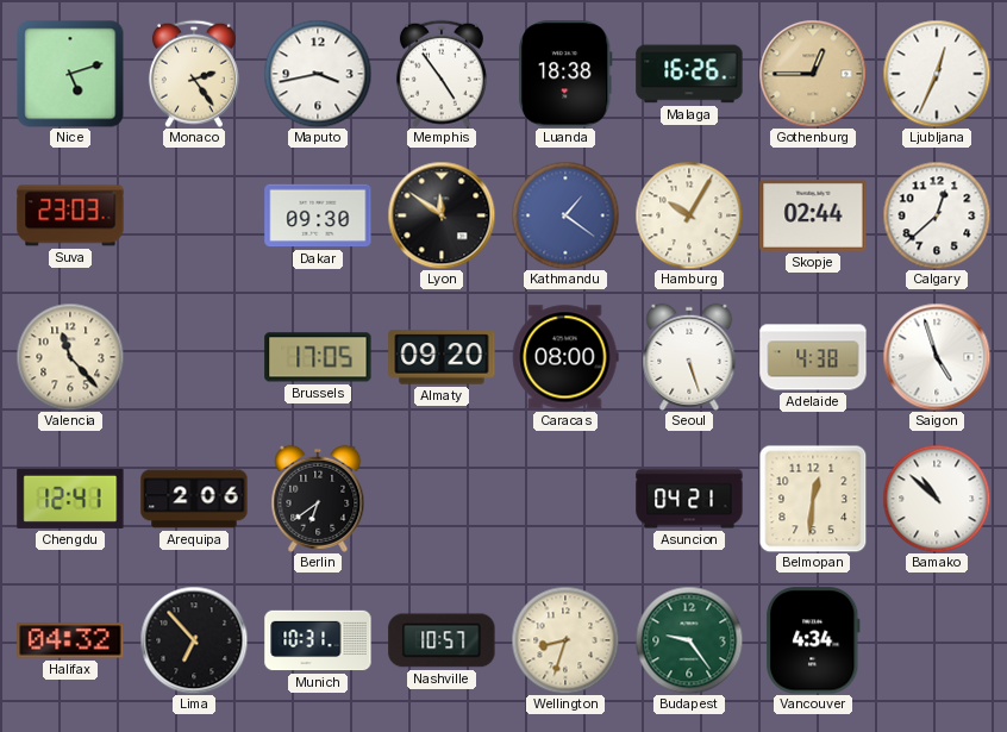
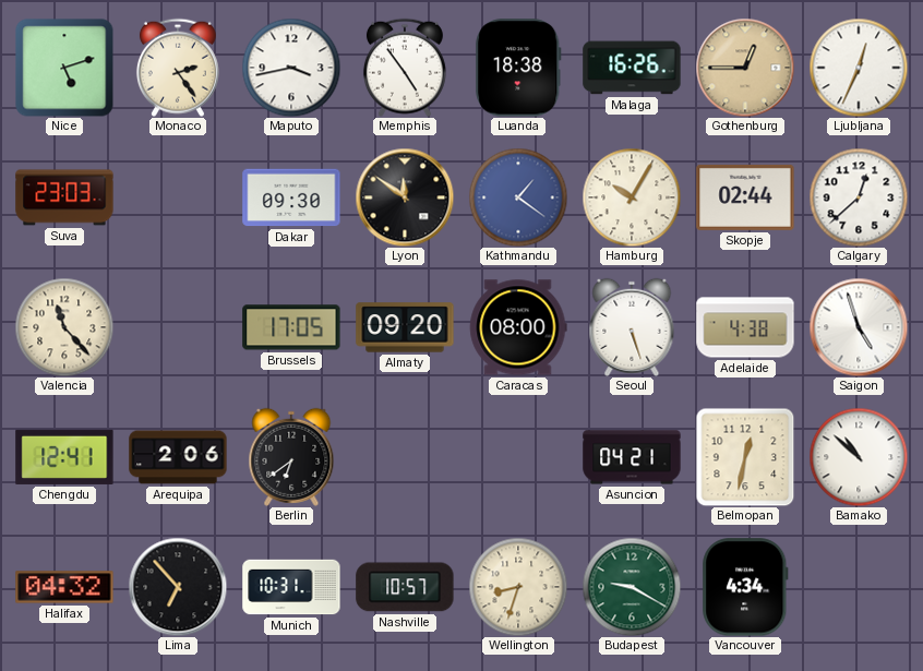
Belmopan: 12:31 -> 12:32
Budapest: 9:24 -> 9:20
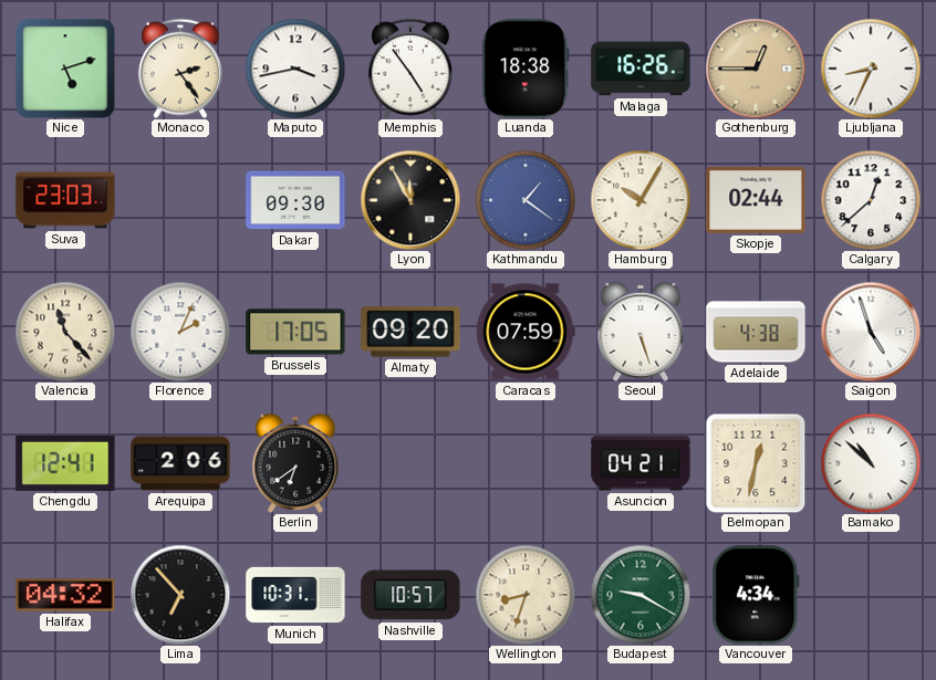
Ljubljana: 12:34 -> 8:34
Lyon: 11:51 -> 11:55
Florence: none -> 2:04
Caracas: 08:00 -> 07:59
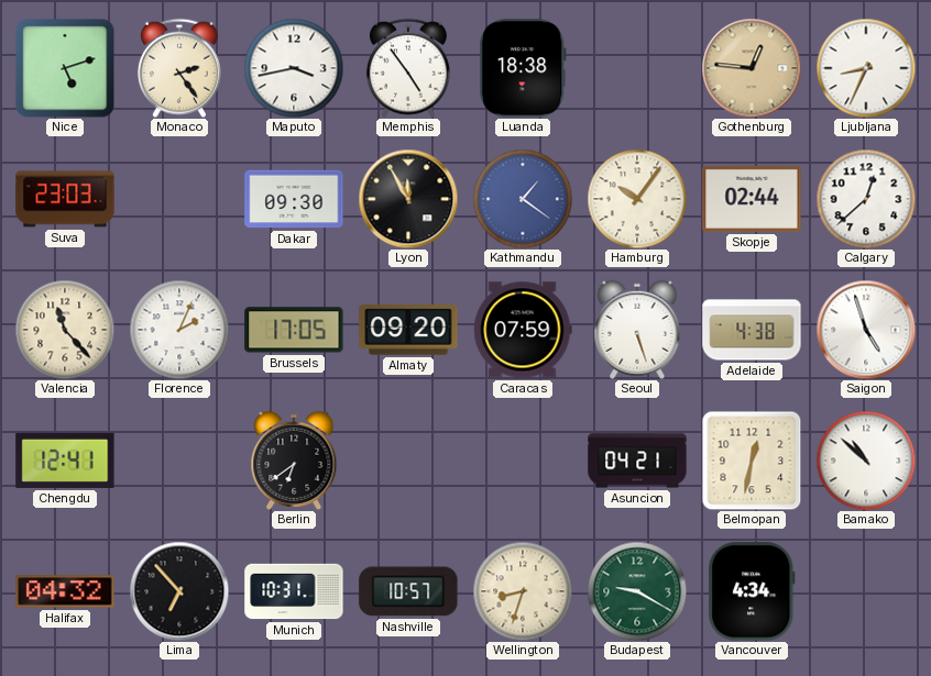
Malaga: 16:26 -> none
Gothenburg: 12:45 -> 12:46
Hamburg: 10:05 -> 10:06
Arequipa: 2:06 -> none
